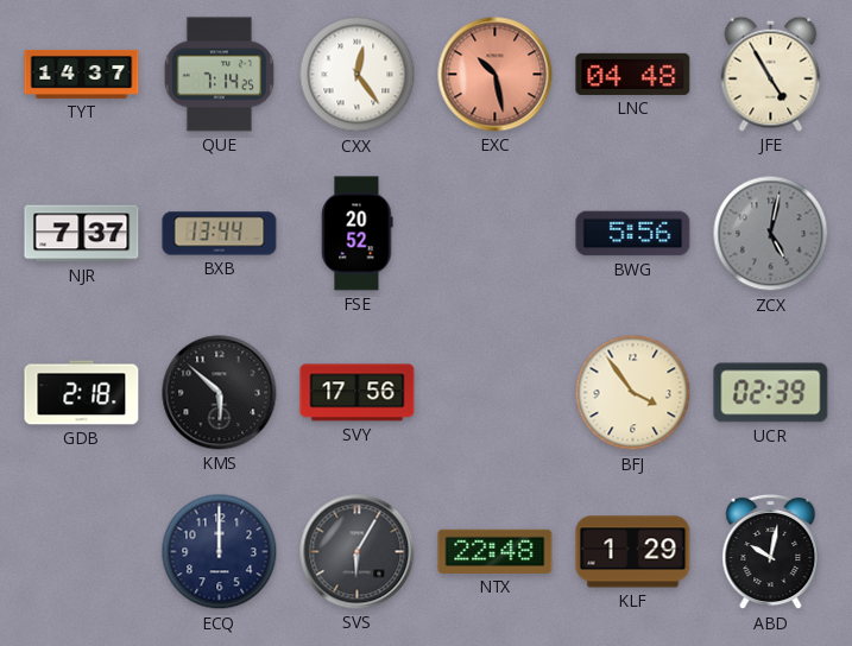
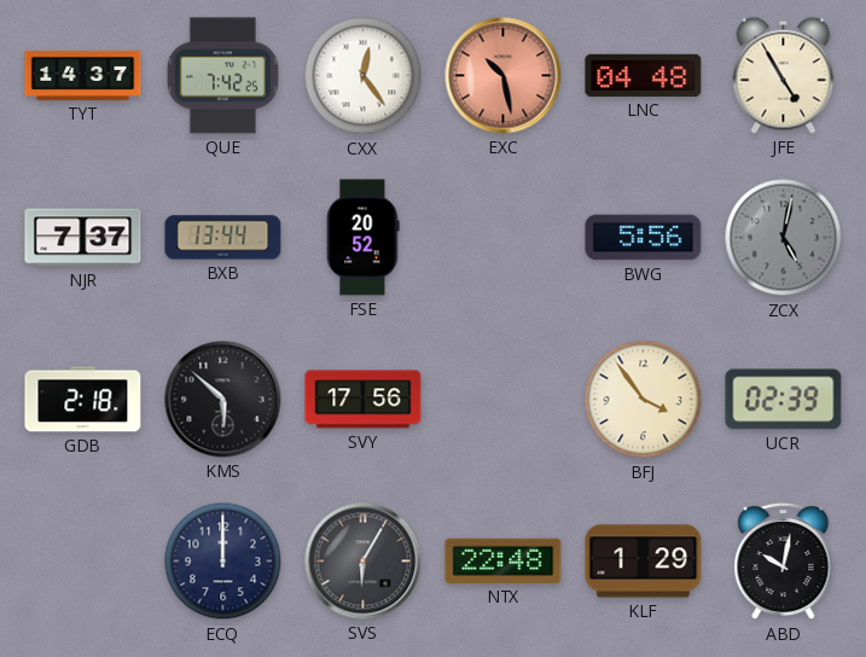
QUE: 7:14 -> 7:42
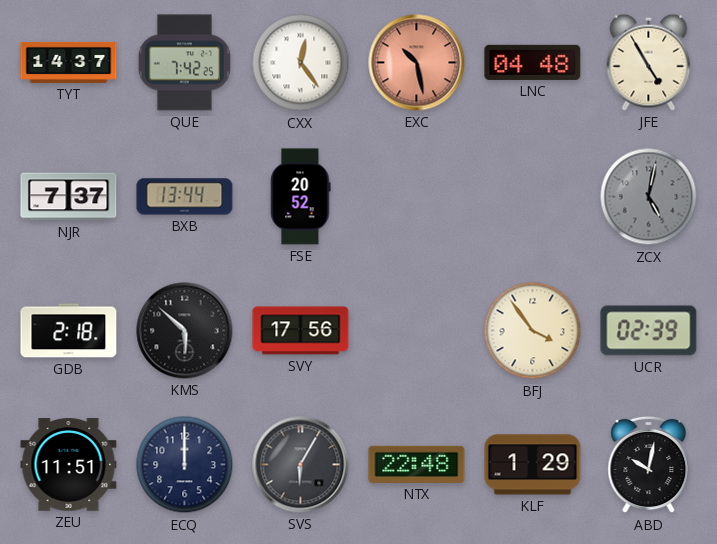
BWG: 5:56 -> none
ZEU: none -> 11:51
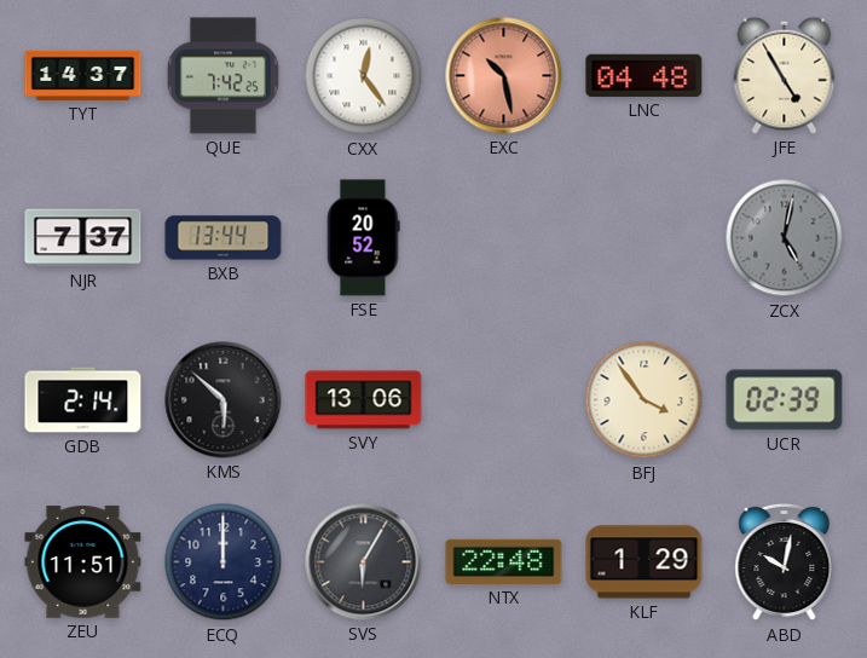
GDB: 2:18 -> 2:14
SVY: 17:56 -> 13:06
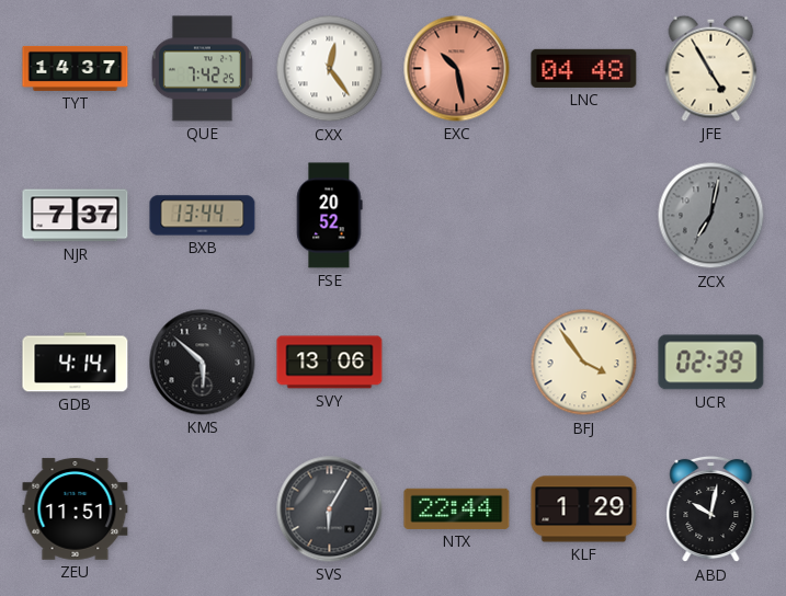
ZCX: 5:02 -> 7:02
GDB: 2:14 -> 4:14
ECQ: 12:00 -> none
NTX: 22:48 -> 22:44
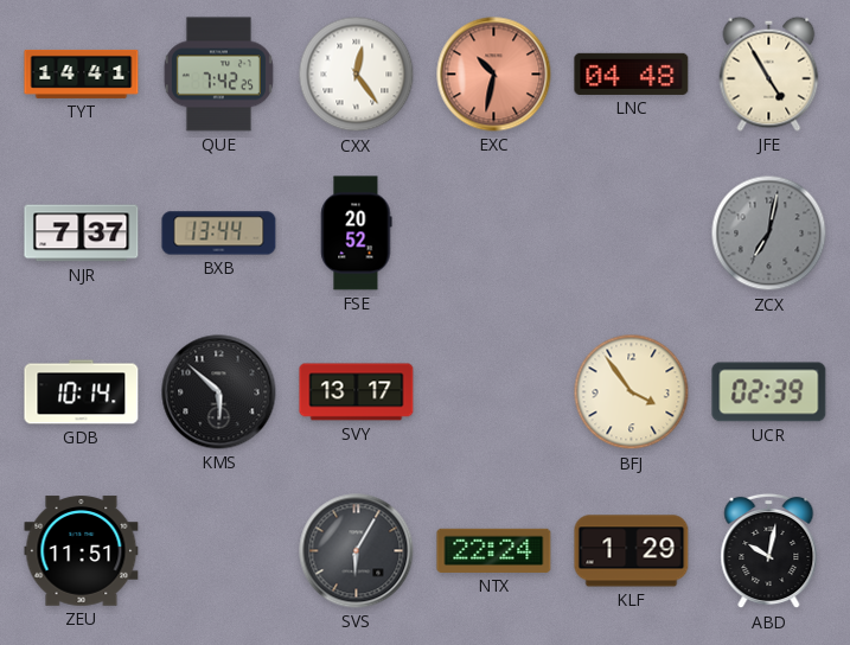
TYT: 14:37 -> 14:41
EXC: 10:28 -> 10:32
GDB: 4:14 -> 10:14
SVY: 13:06 -> 13:17
NTX: 22:44 -> 22:24
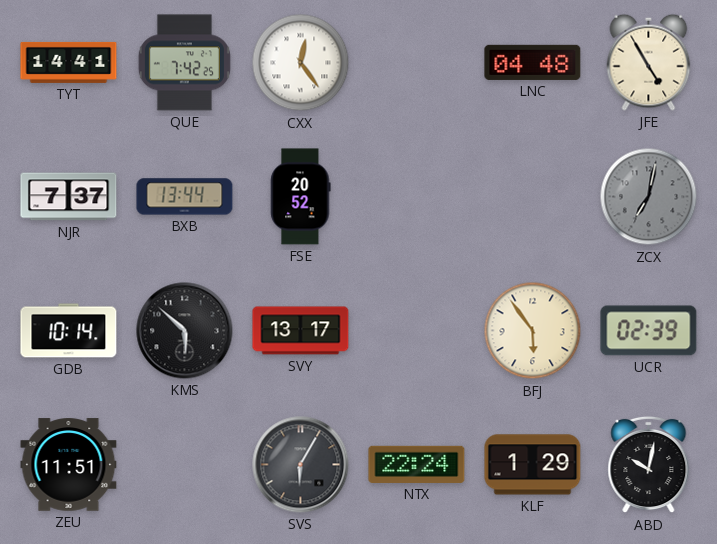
EXC: 10:32 -> none
BFJ: 3:54 -> 5:54
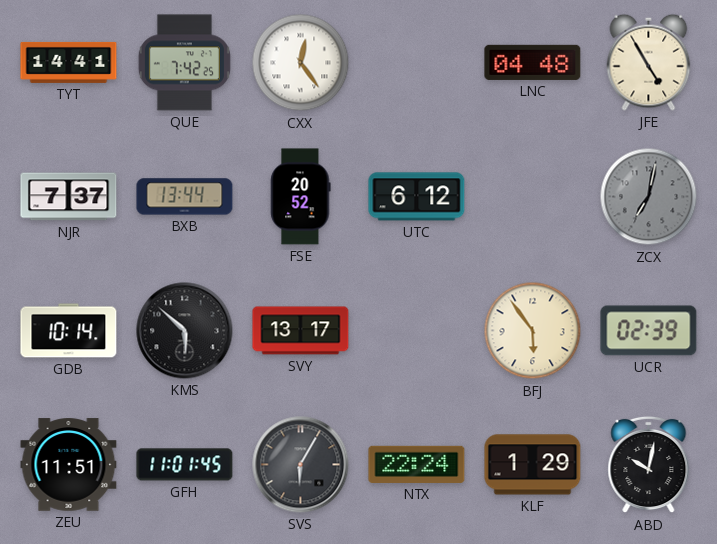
UTC: none -> 6:12
GFH: none -> 11:01
